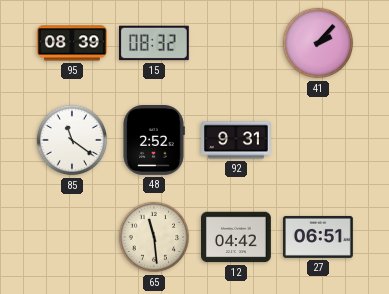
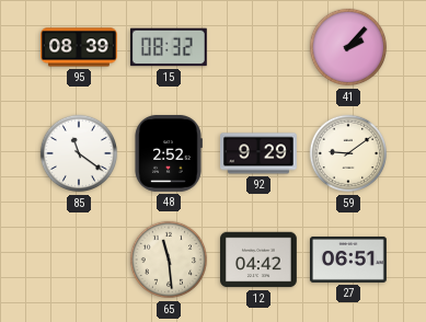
92: 9:31 -> 9:29
59: none -> 9:09
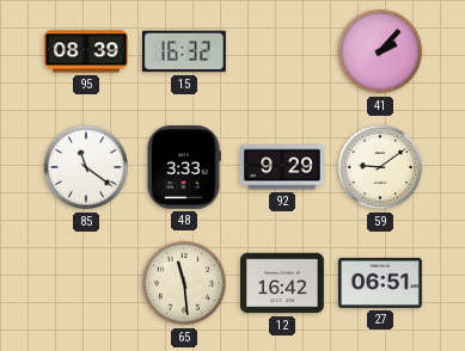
15: 08:32 -> 16:32
48: 2:52 -> 3:33
12: 04:42 -> 16:42
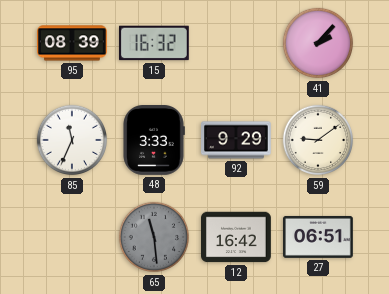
85: 11:21 -> 11:34
65 dial: cream -> grey
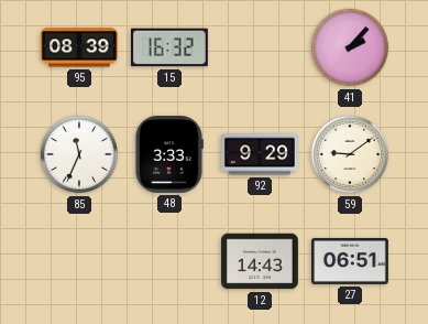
65: 11:29 -> none
12: 16:42 -> 14:43
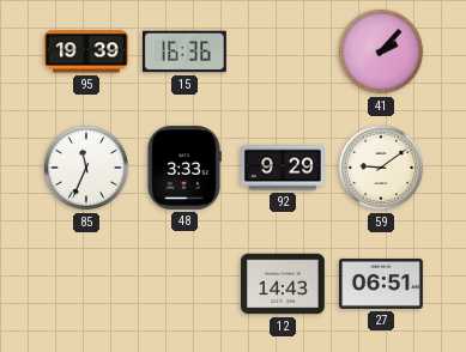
95: 08:39 -> 19:39
15: 16:32 -> 16:36
